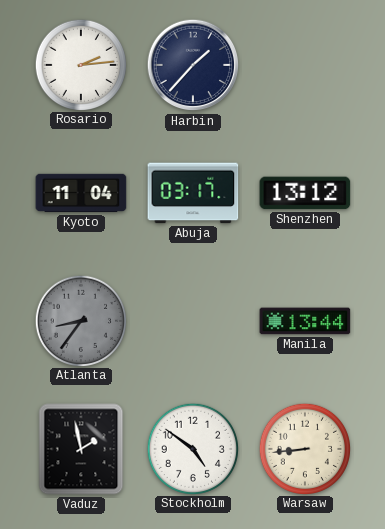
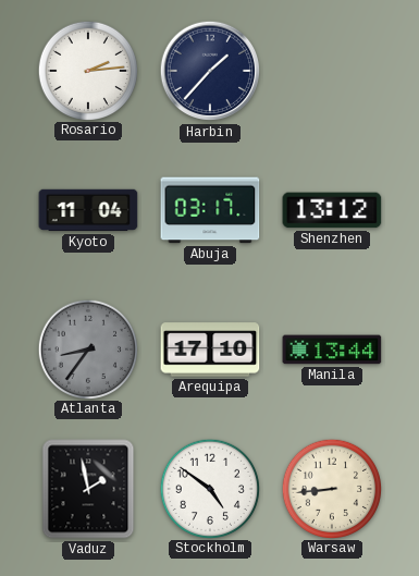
Arequipa: none -> 17:10
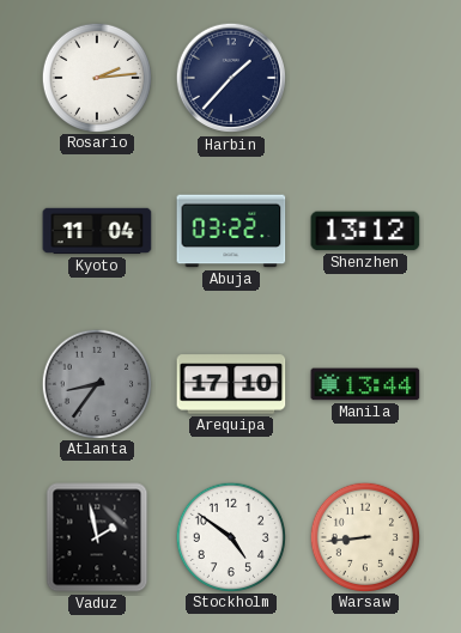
Abuja: 03:17 -> 03:22
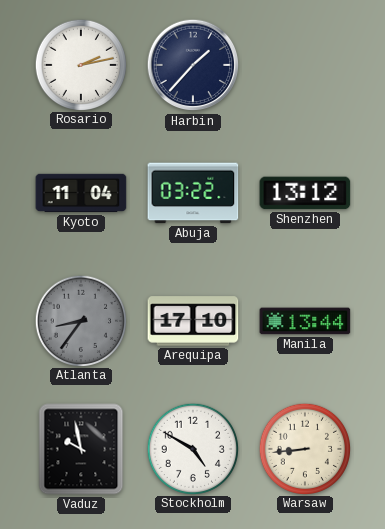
Rosario: 2:14 -> 2:13
Vaduz: 1:58 -> 9:58
Stockholm: 4:51 -> 4:50
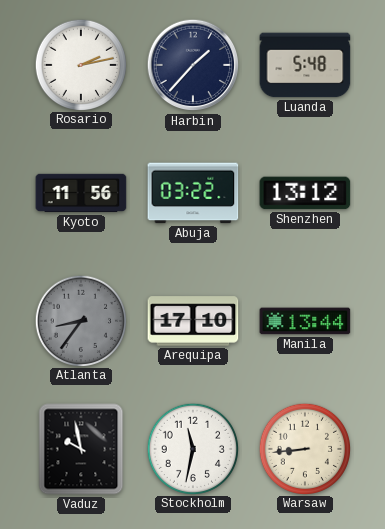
Luanda: none -> 5:48
Kyoto: 11:04 -> 11:56
Stockholm: 4:50 -> 11:32
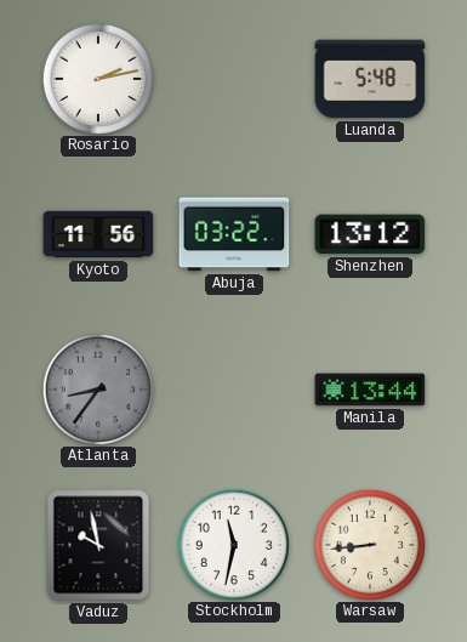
Harbin: 1:37 -> none
Arequipa: 17:10 -> none
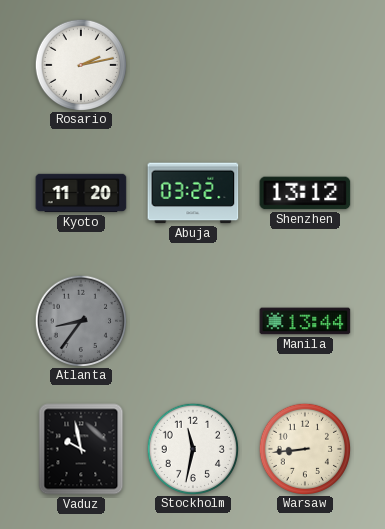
Luanda: 5:48 -> none
Kyoto: 11:56 -> 11:20
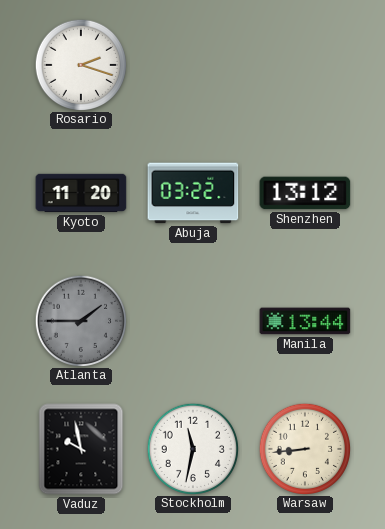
Rosario: 2:13 -> 2:18
Atlanta: 8:36 -> 1:45
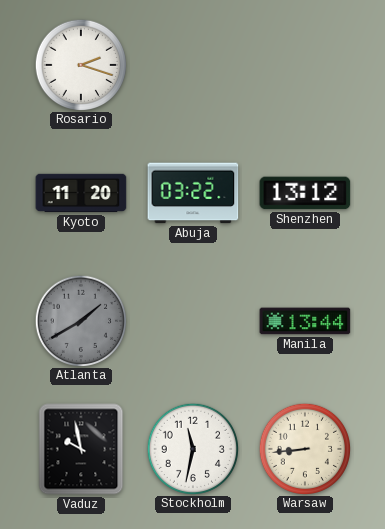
Atlanta: 1:45 -> 1:40
